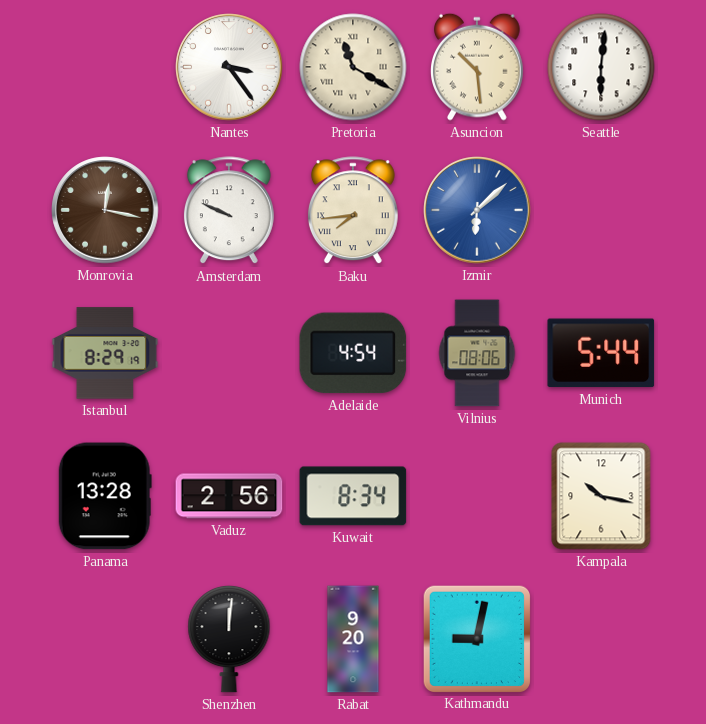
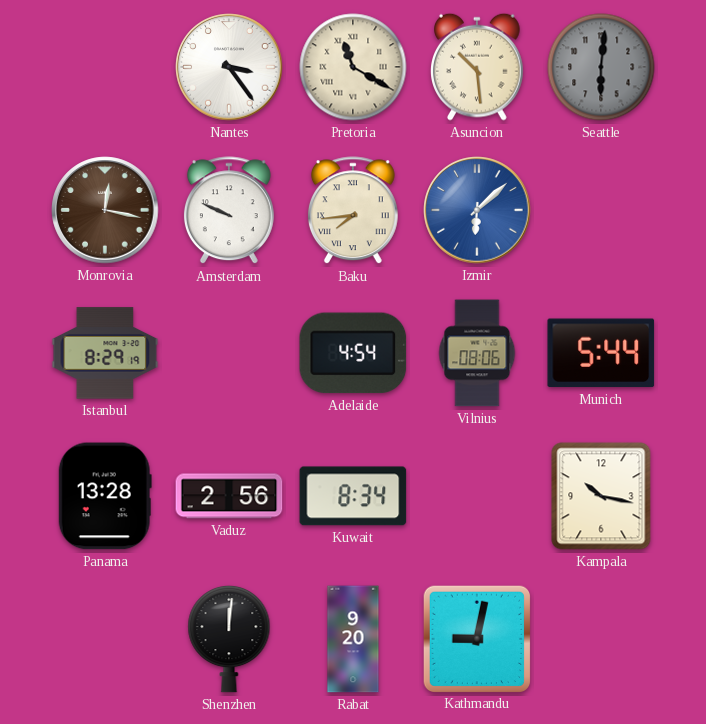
Seattle dial: white -> grey
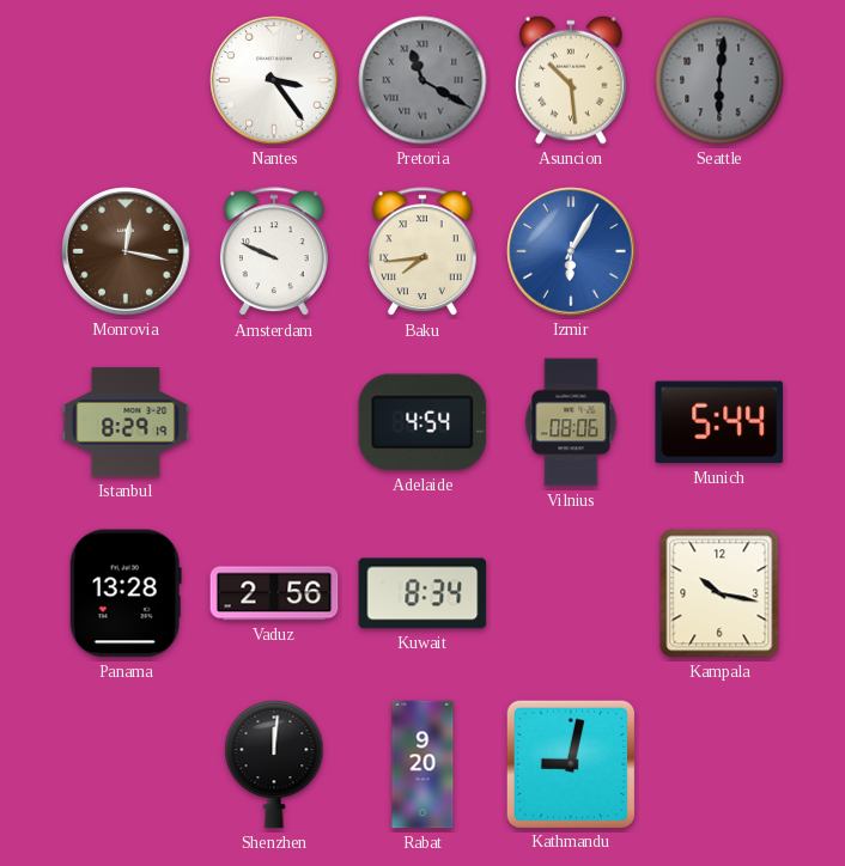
Pretoria dial: cream -> grey
Izmir: 6:08 -> 6:05
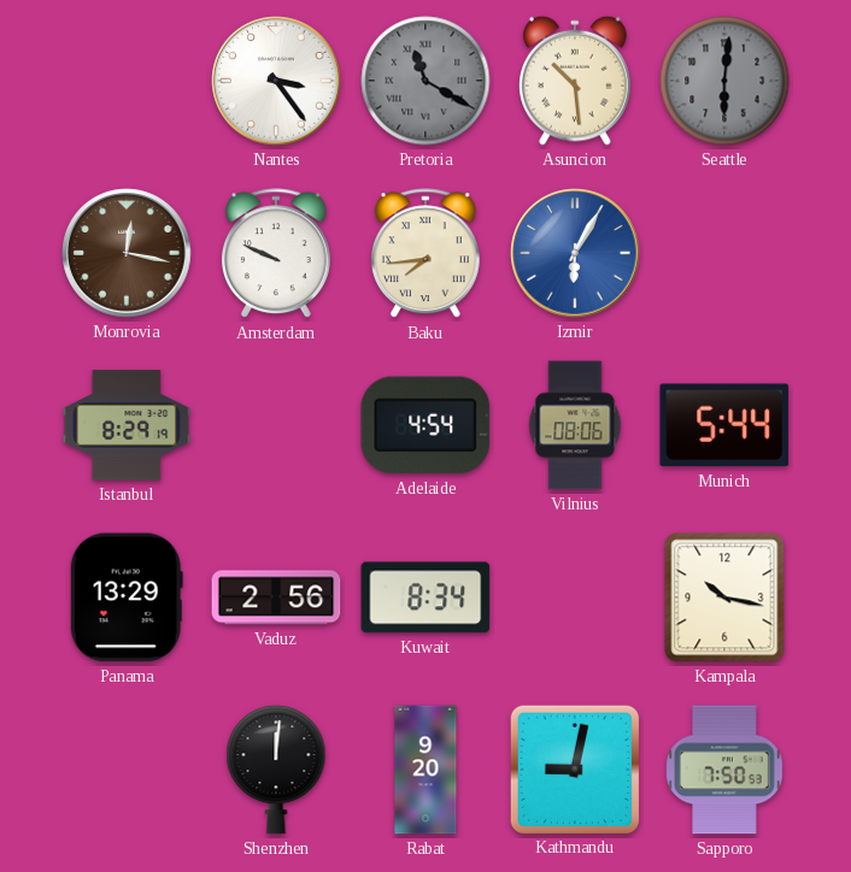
Panama: 13:28 -> 13:29
Sapporo: none -> 7:50
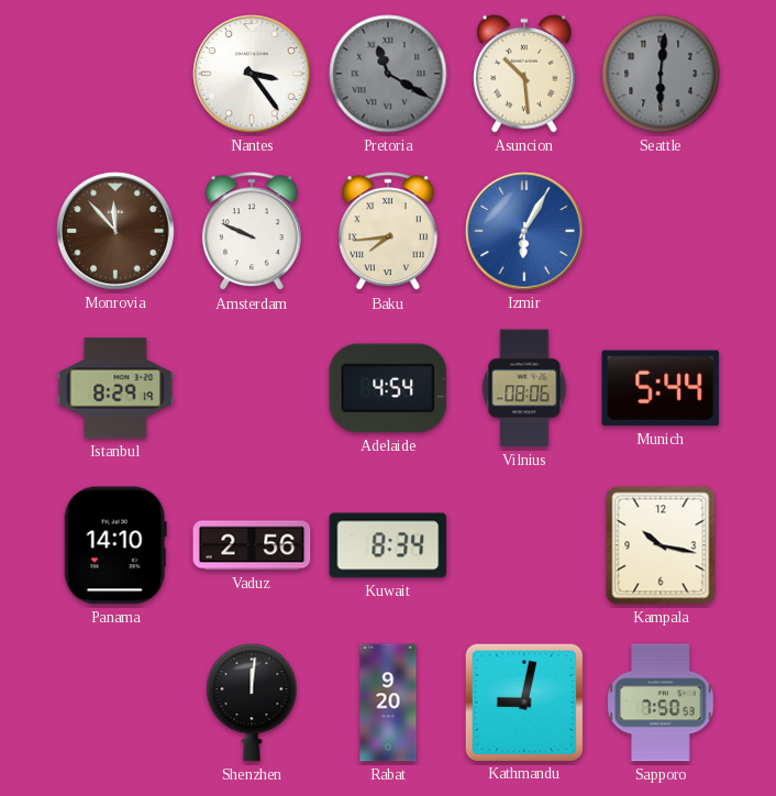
Monrovia: 12:17 -> 11:53
Panama: 13:29 -> 14:10
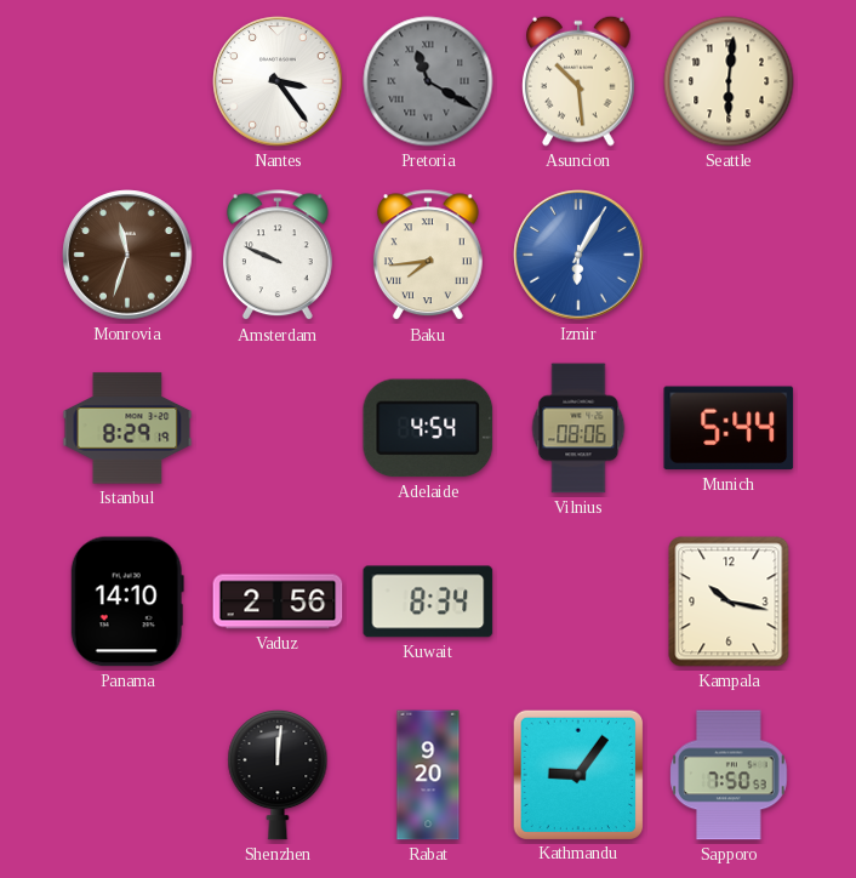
Seattle dial: grey -> cream
Monrovia: 11:53 -> 11:33
Kathmandu: 9:02 -> 9:06
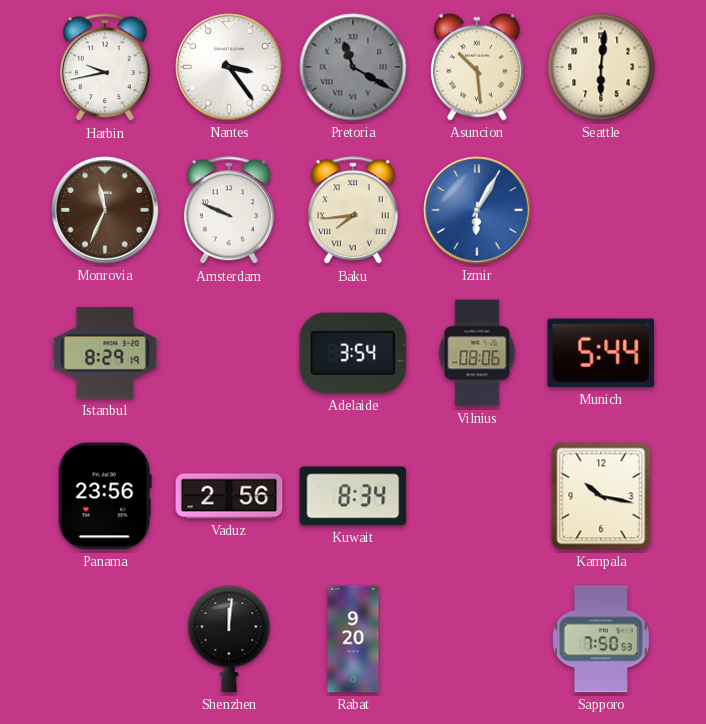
Harbin: none -> 9:43
Monrovia: 11:33 -> 11:34
Adelaide: 4:54 -> 3:54
Panama: 14:10 -> 23:56
Kathmandu: 9:06 -> none
